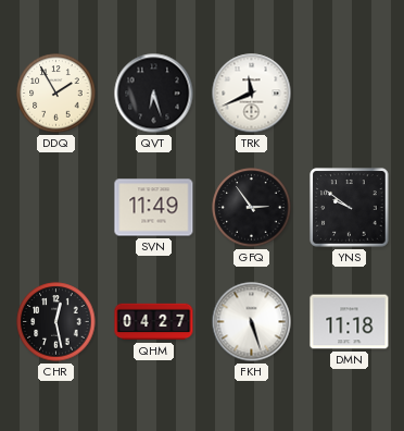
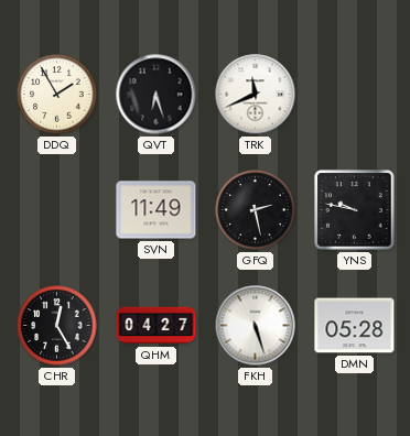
GFQ: 2:54 -> 2:28
YNS: 9:51 -> 9:47
CHR: 12:28 -> 12:25
DMN: 11:18 -> 05:28
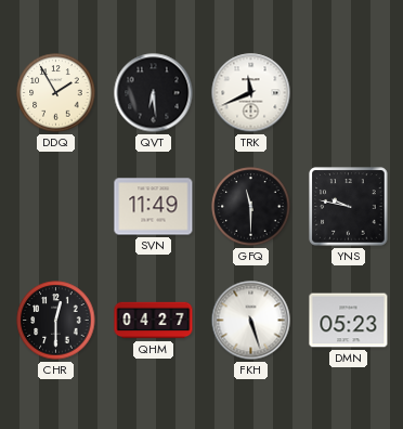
QVT: 6:27 -> 6:29
GFQ: 2:28 -> 11:30
CHR: 12:25 -> 12:30
DMN: 05:28 -> 05:23
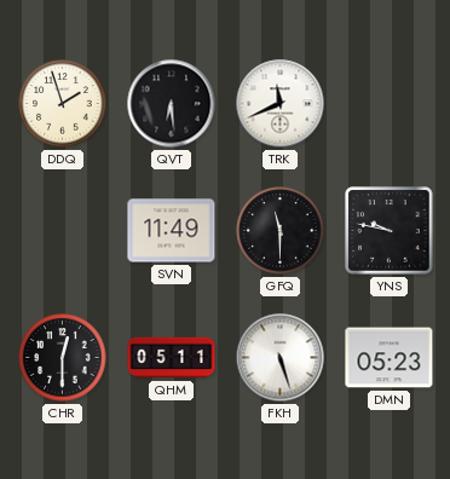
DDQ: 1:55 -> 1:57
QHM: 04:27 -> 05:11
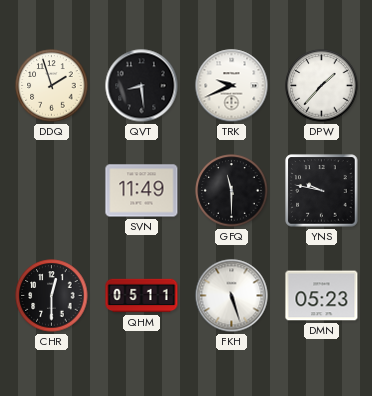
QVT: 6:29 -> 8:29
TRK: 11:41 -> 9:41
DPW: none -> 1:37
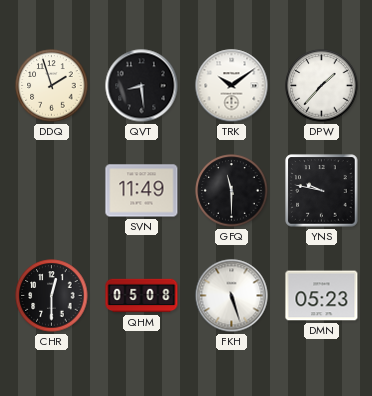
TRK: 9:41 -> 10:09
QHM: 05:11 -> 05:08
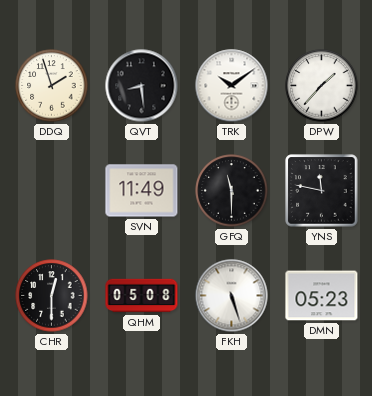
YNS: 9:47 -> 11:47
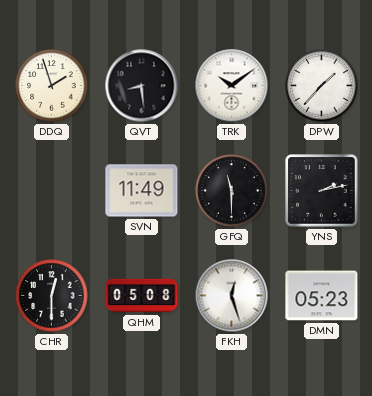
YNS: 11:47 -> 2:13
FKH: 5:27 -> 12:27
